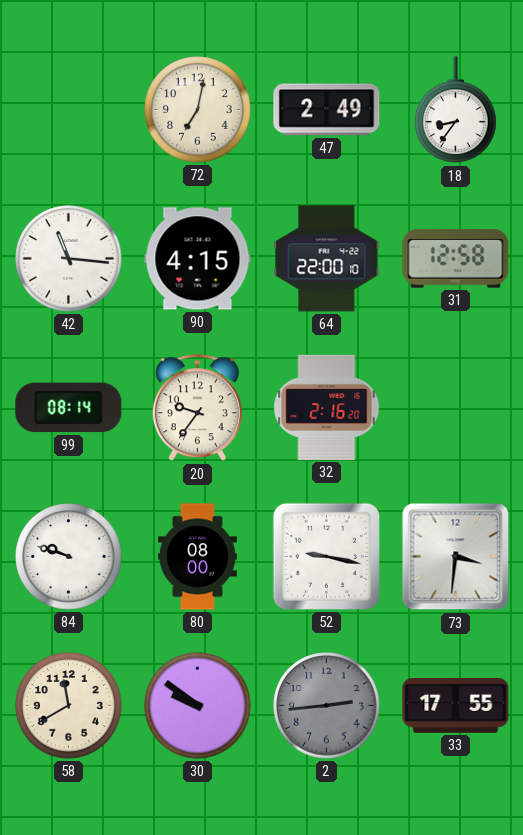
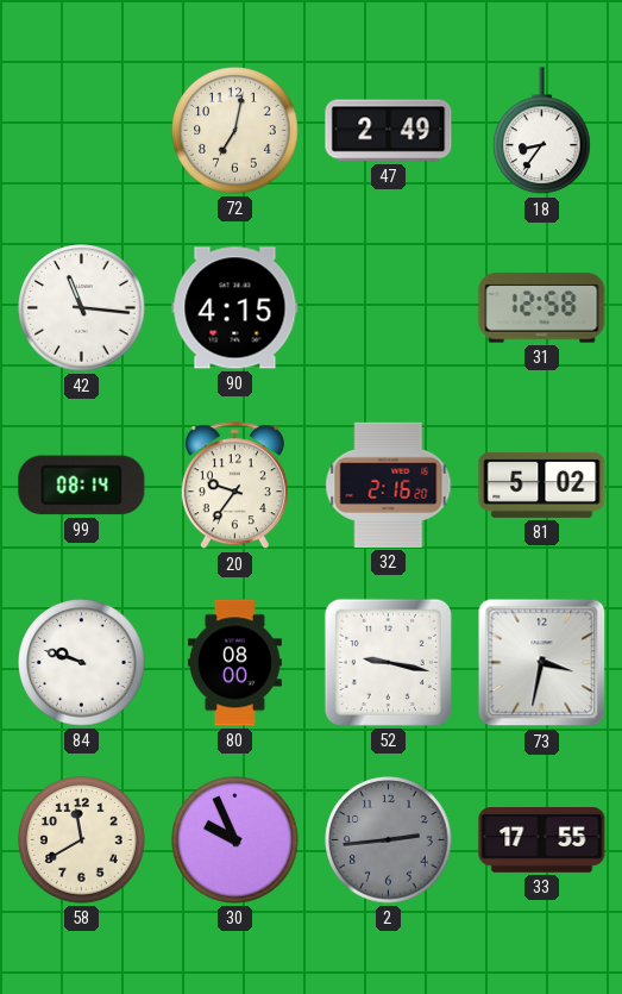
64: 22:00 -> none
81: none -> 5:02
73: 3:31 -> 3:32
30: 9:51 -> 9:56
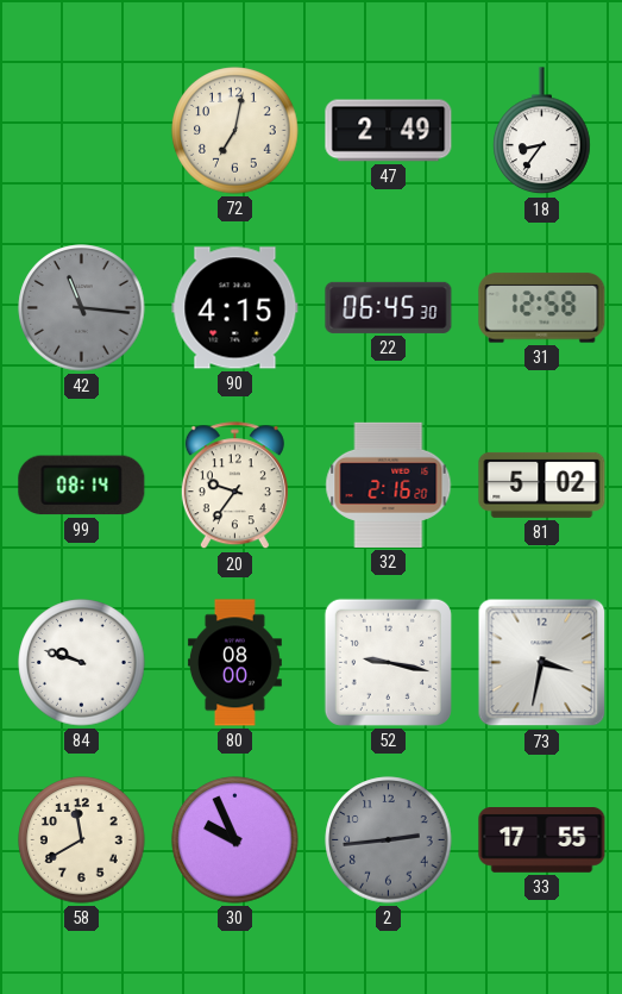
42 dial: white -> grey
22: none -> 06:45
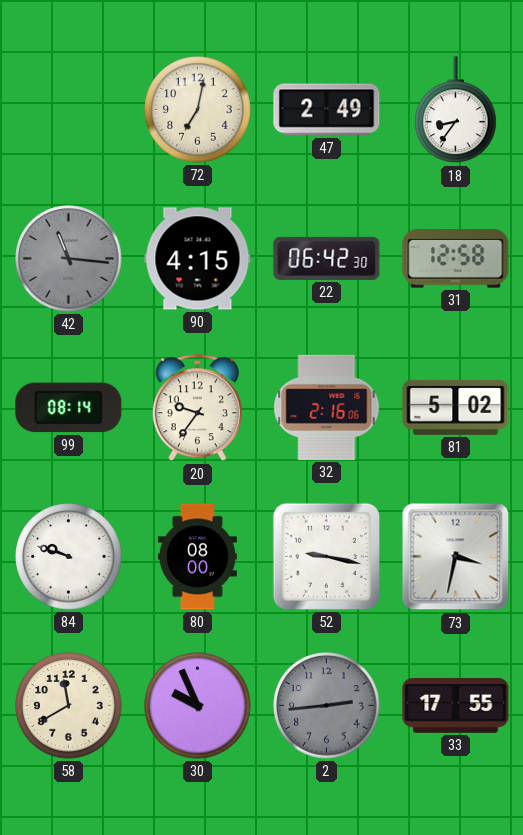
22: 06:45 -> 06:42
32: 2:16:20 -> 2:16:06
